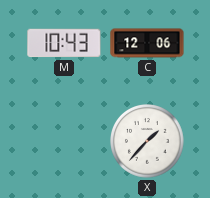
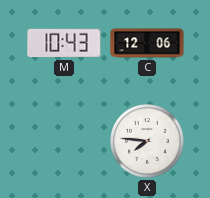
X: 1:37 -> 7:46
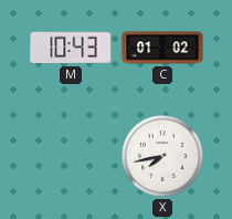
C: 12:06 -> 01:02
X: 7:46 -> 7:43
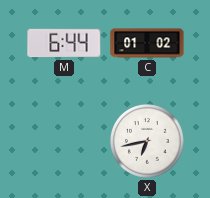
M: 10:43 -> 6:44
X: 7:43 -> 6:43
